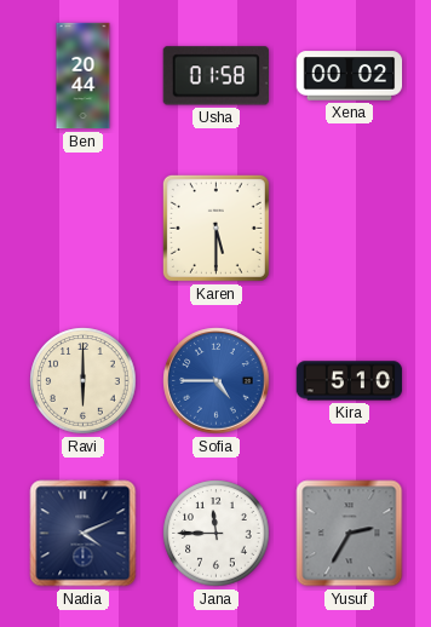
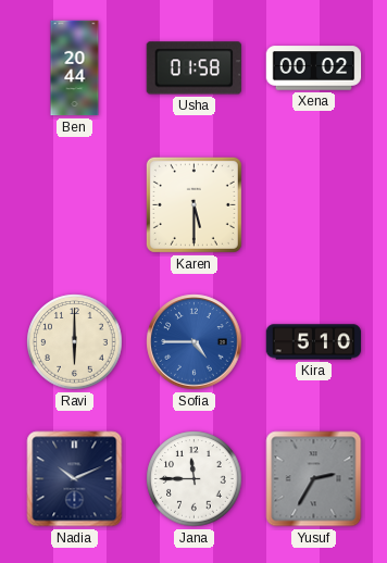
Nadia: 4:11 -> 10:11
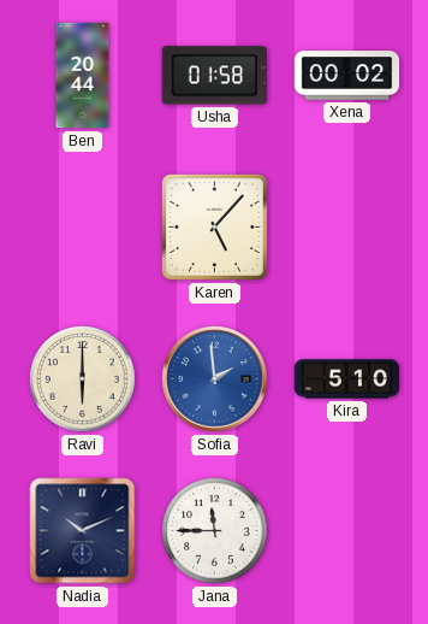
Karen: 5:30 -> 5:07
Sofia: 4:45 -> 1:59
Yusuf: 2:35 -> none
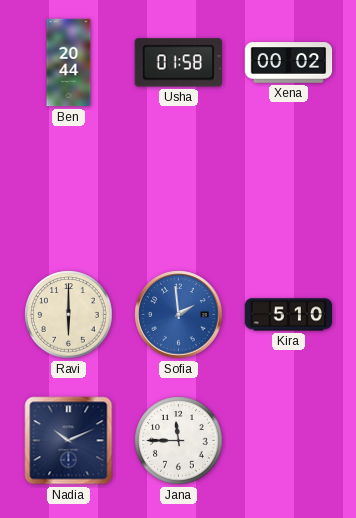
Karen: 5:07 -> none
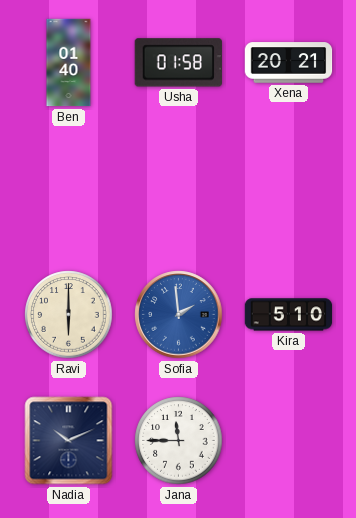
Ben: 20:44 -> 01:40
Xena: 00:02 -> 20:21
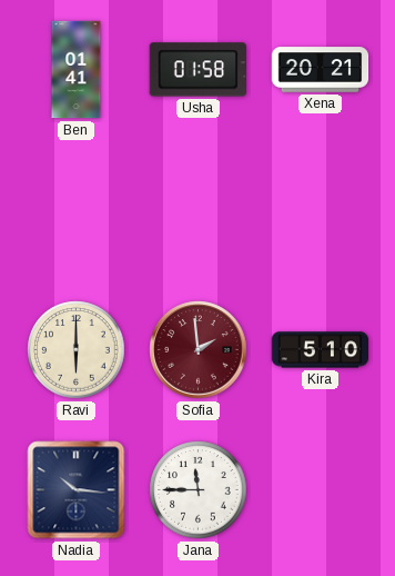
Ben: 01:40 -> 01:41
Sofia dial: blue -> burgundy
Nadia: 10:11 -> 10:16
